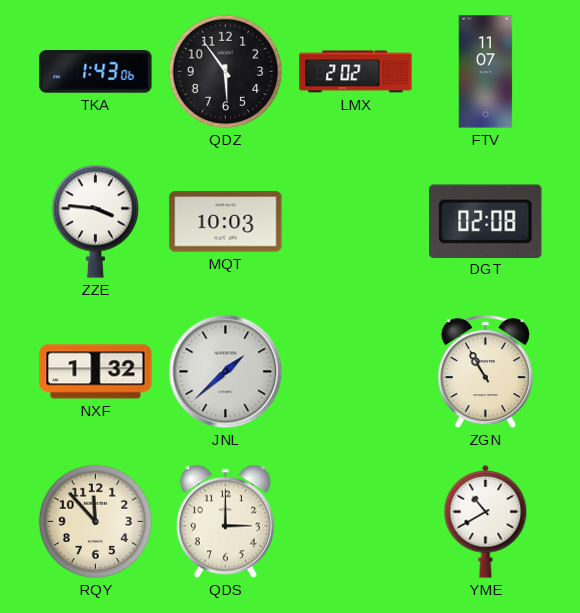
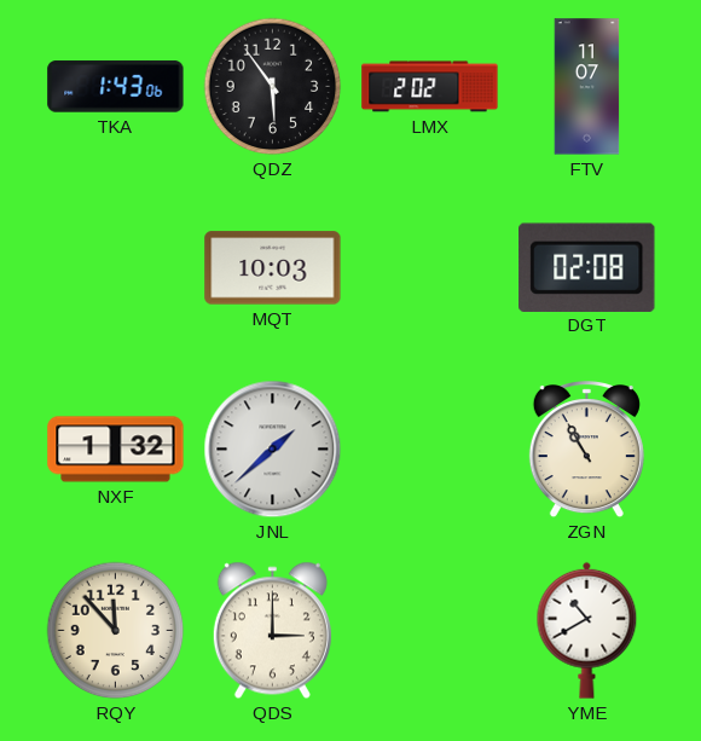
ZZE: 3:46 -> none
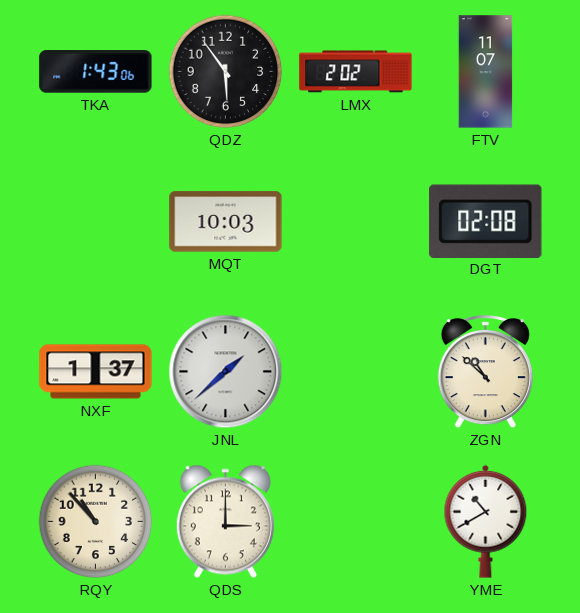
NXF: 1:32 -> 1:37
ZGN: 10:55 -> 10:52
RQY: 11:53 -> 10:53
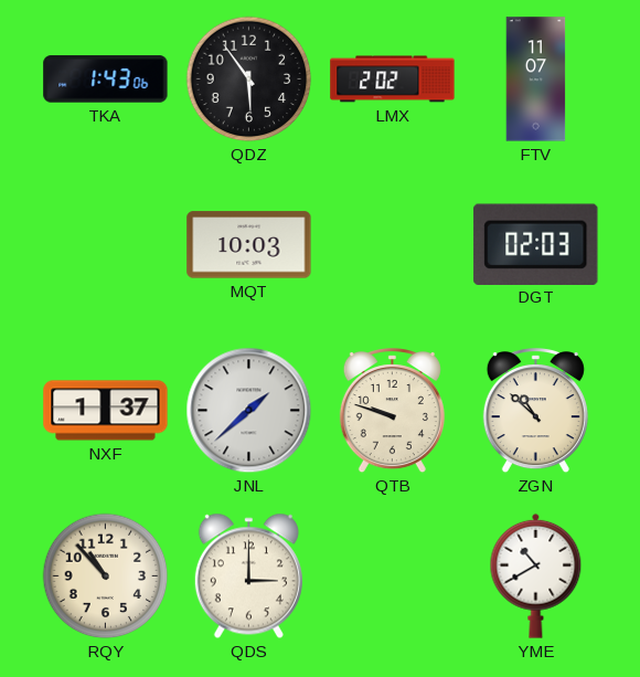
DGT: 02:08 -> 02:03
QTB: none -> 9:48
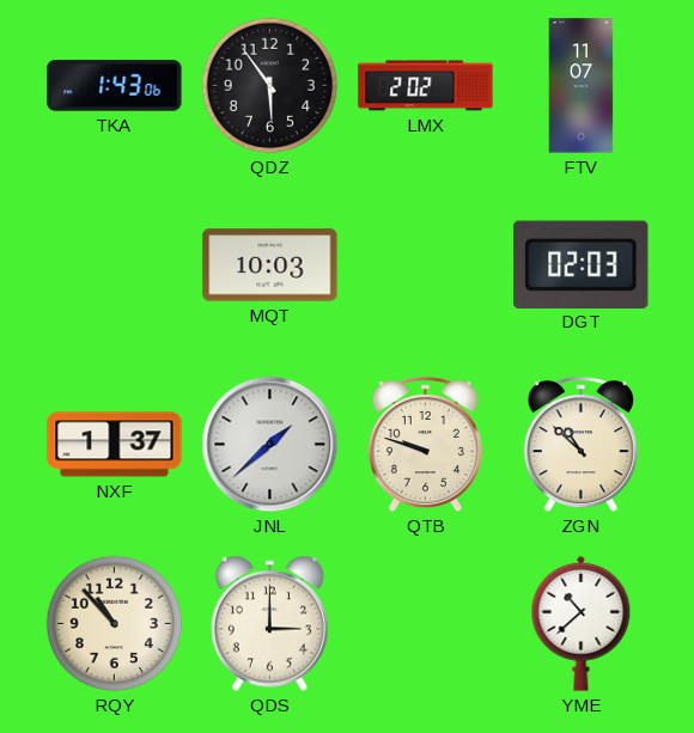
YME: 10:40 -> 10:38
